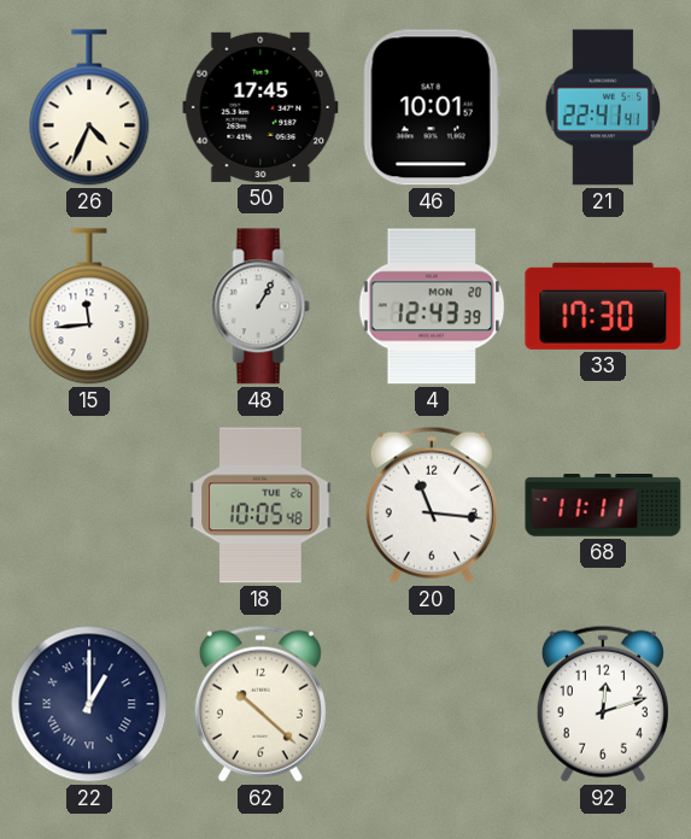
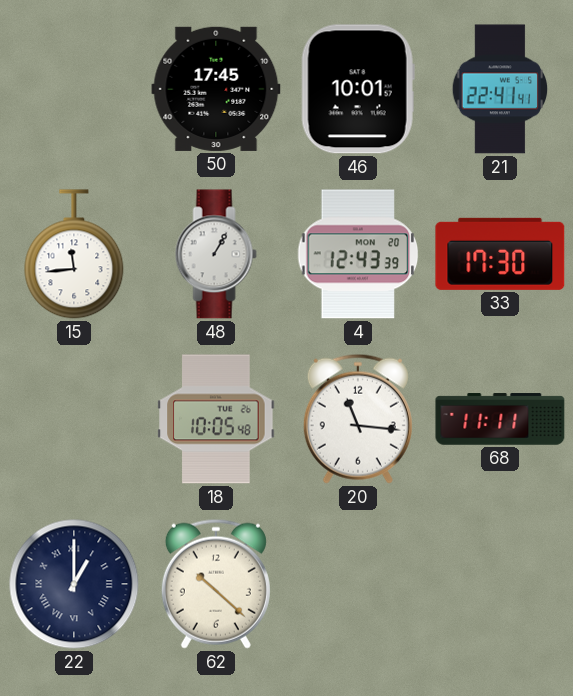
26: 4:34 -> none
92: 12:12 -> none
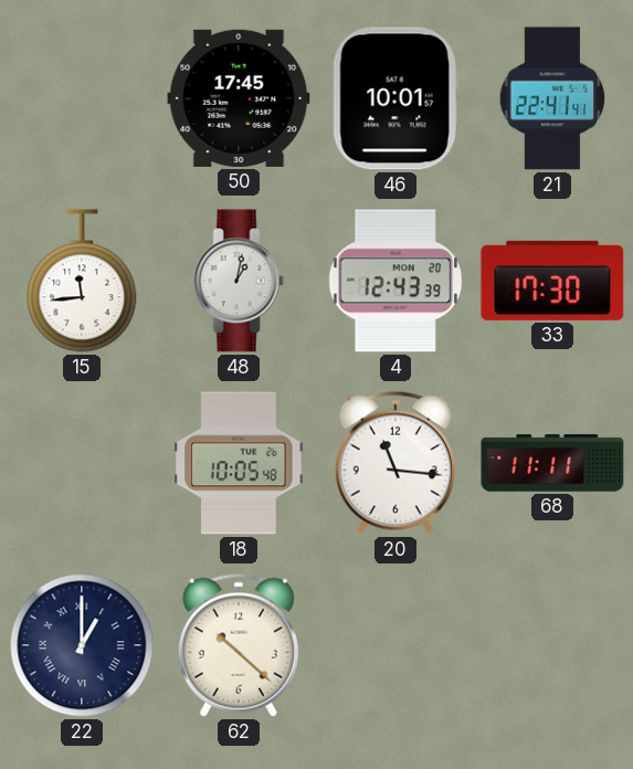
48: 1:05 -> 1:02
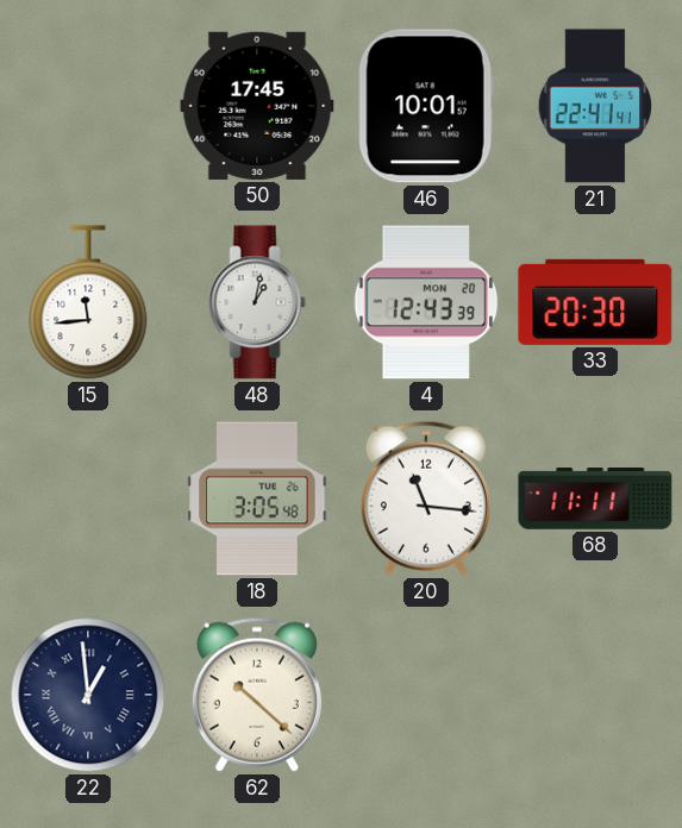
33: 17:30 -> 20:30
18: 10:05 -> 3:05
22: 1:00 -> 12:59
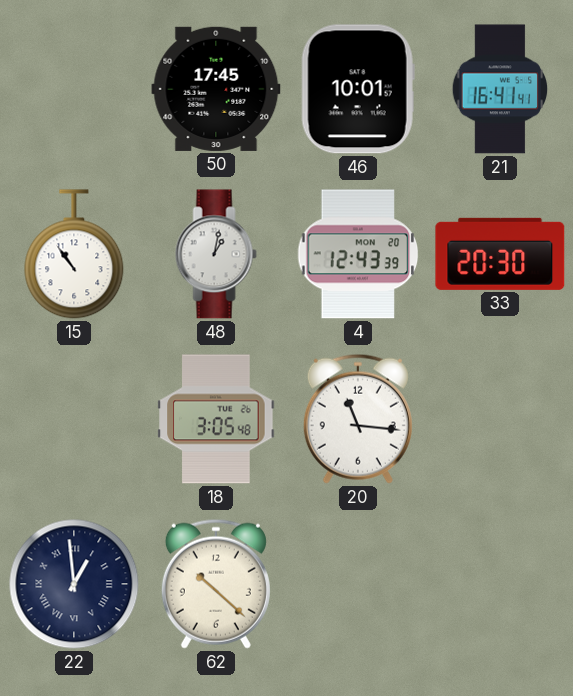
21: 22:41 -> 16:41
15: 11:44 -> 10:54
68: 11:11 -> none
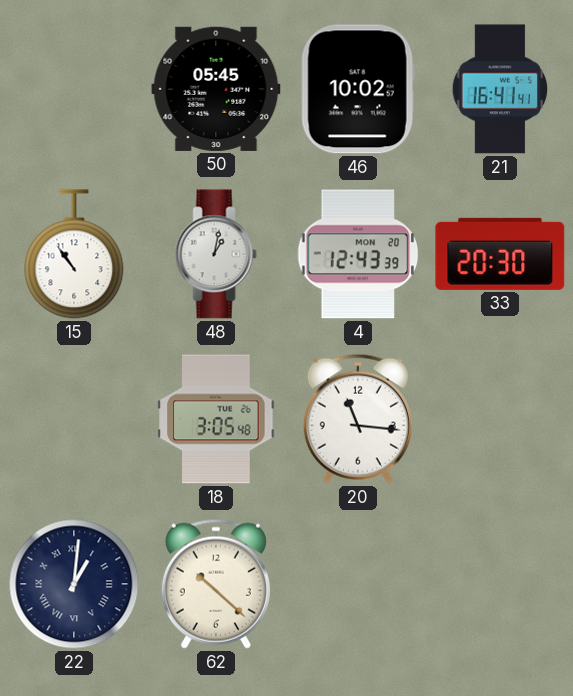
50: 17:45 -> 05:45
46: 10:01 -> 10:02
22: 12:59 -> 1:01
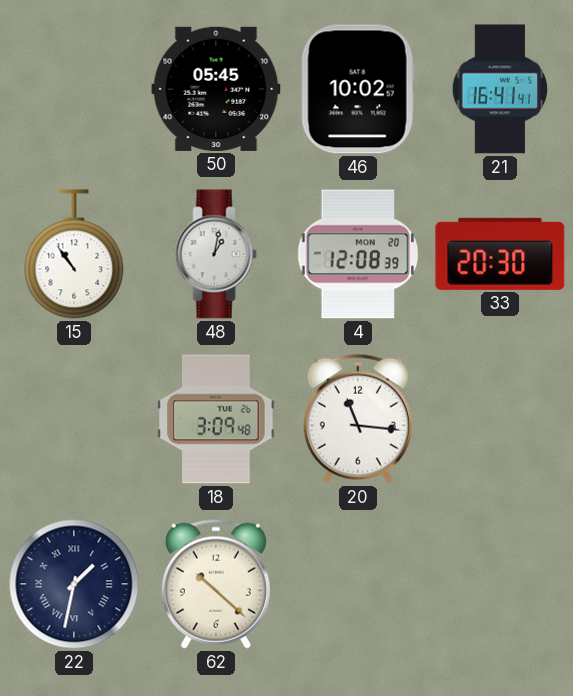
4: 12:43 -> 12:08
18: 3:05 -> 3:09
22: 1:01 -> 1:32
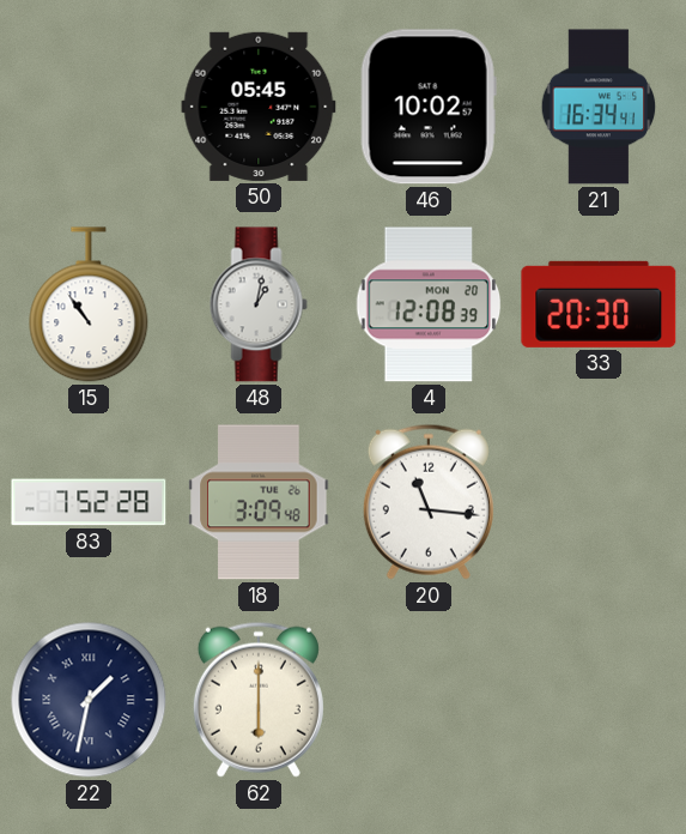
21: 16:41 -> 16:34
83: none -> 7:52
62: 10:22 -> 6:00
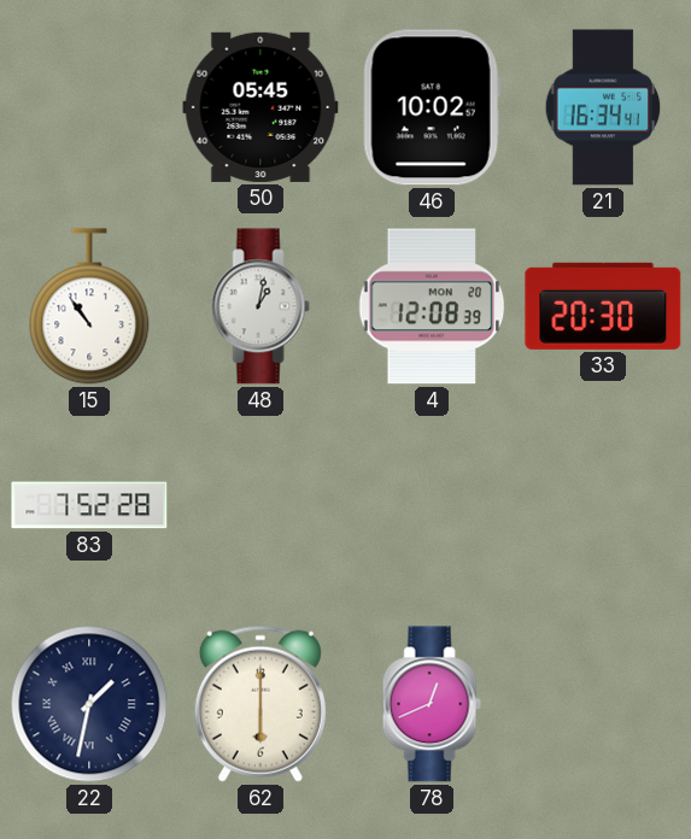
18: 3:09 -> none
20: 11:16 -> none
78: none -> 12:41
